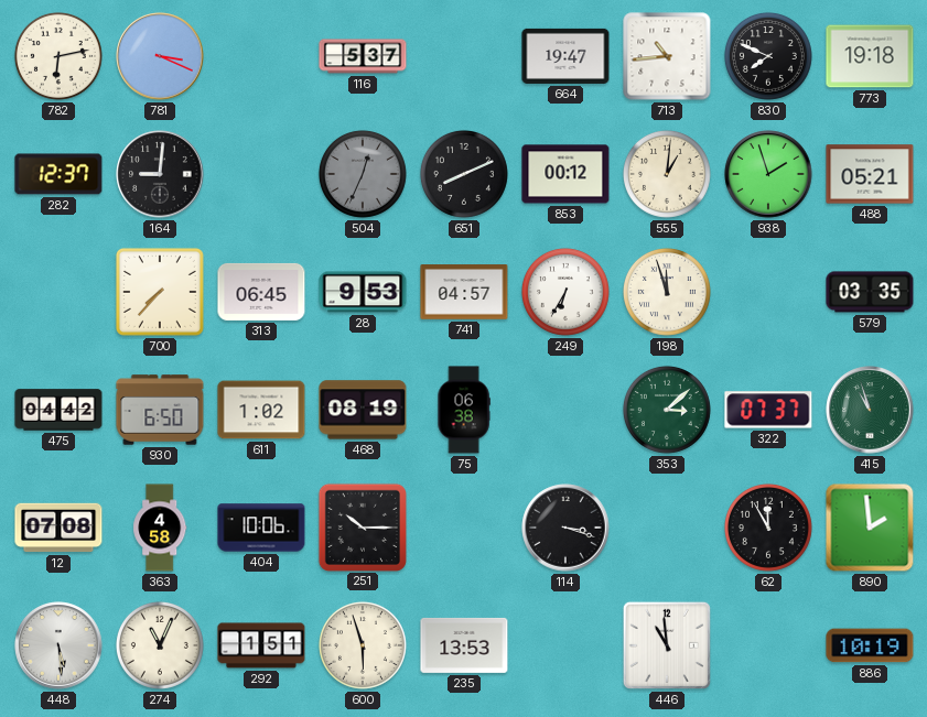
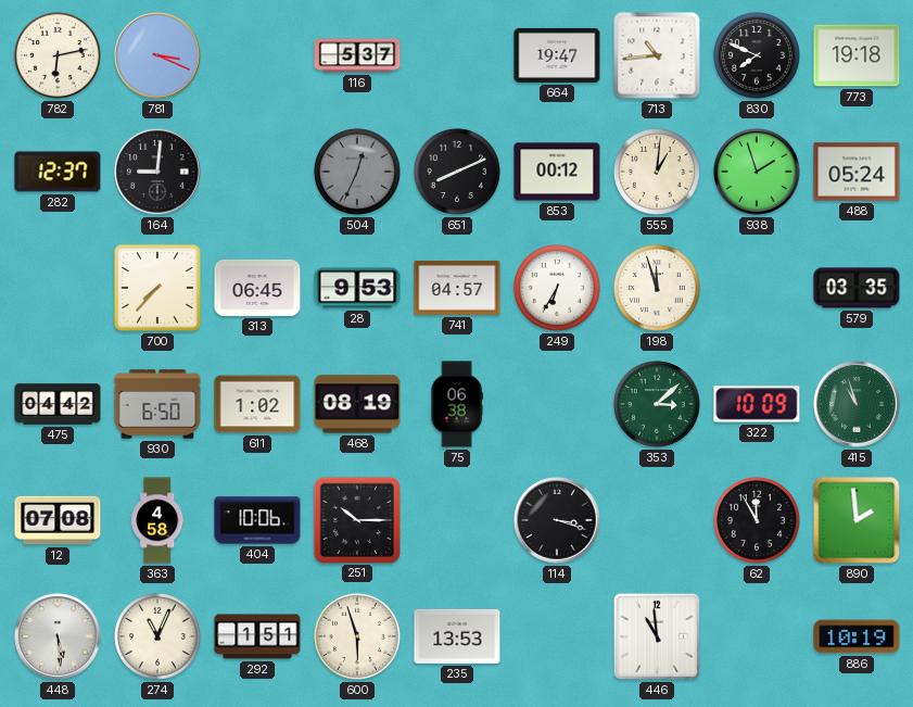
488: 05:21 -> 05:24
322: 07:37 -> 10:09
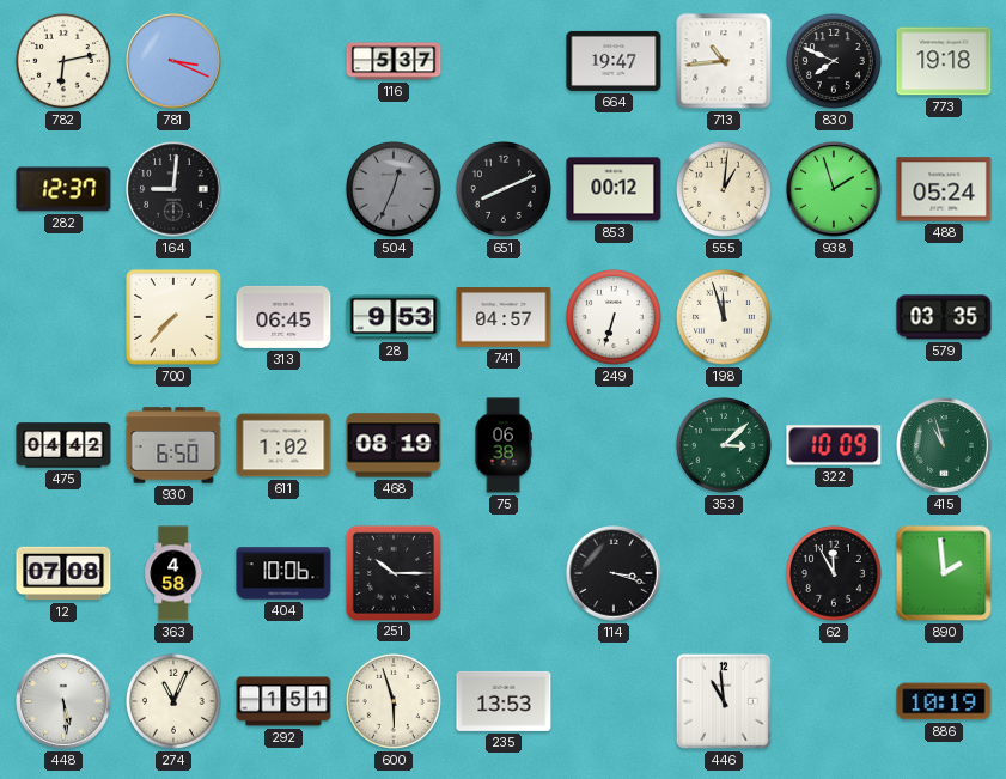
249: 6:35 -> 6:33
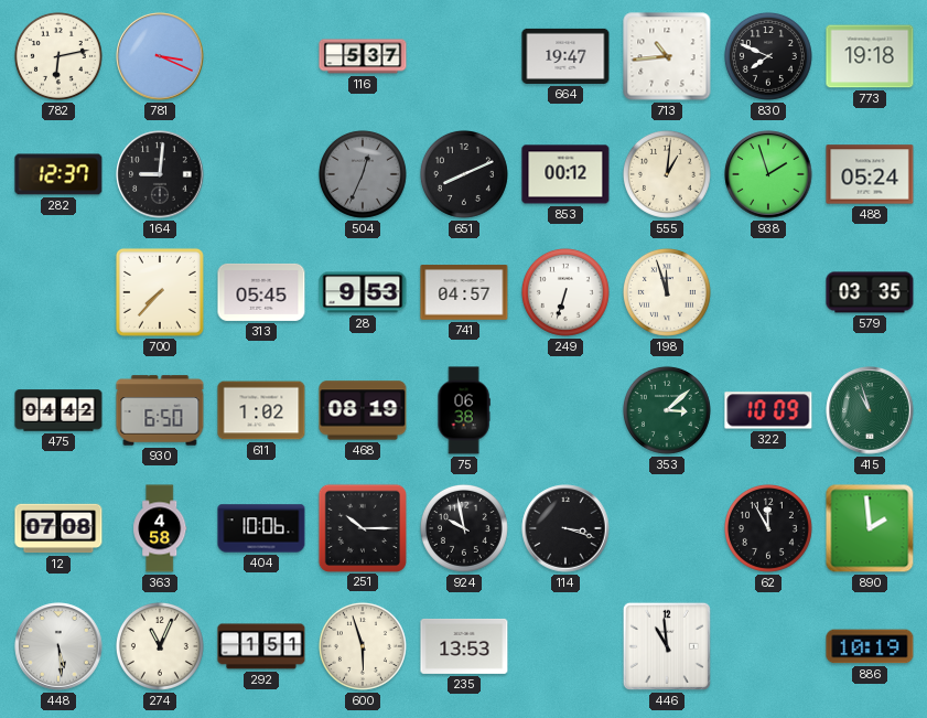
313: 06:45 -> 05:45
924: none -> 9:58
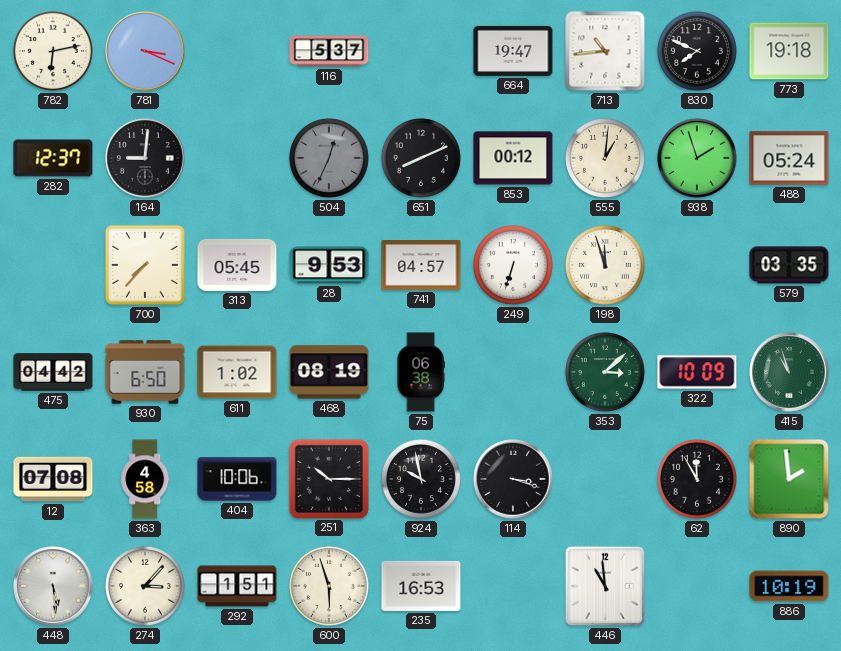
274: 11:04 -> 3:07
235: 13:53 -> 16:53
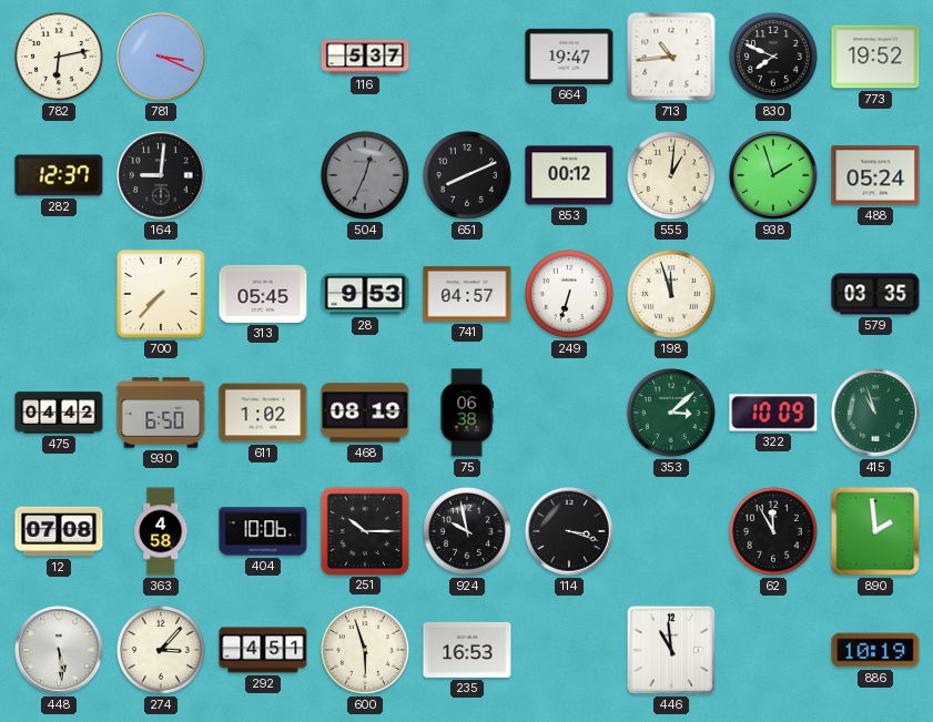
773: 19:18 -> 19:52
292: 1:51 -> 4:51
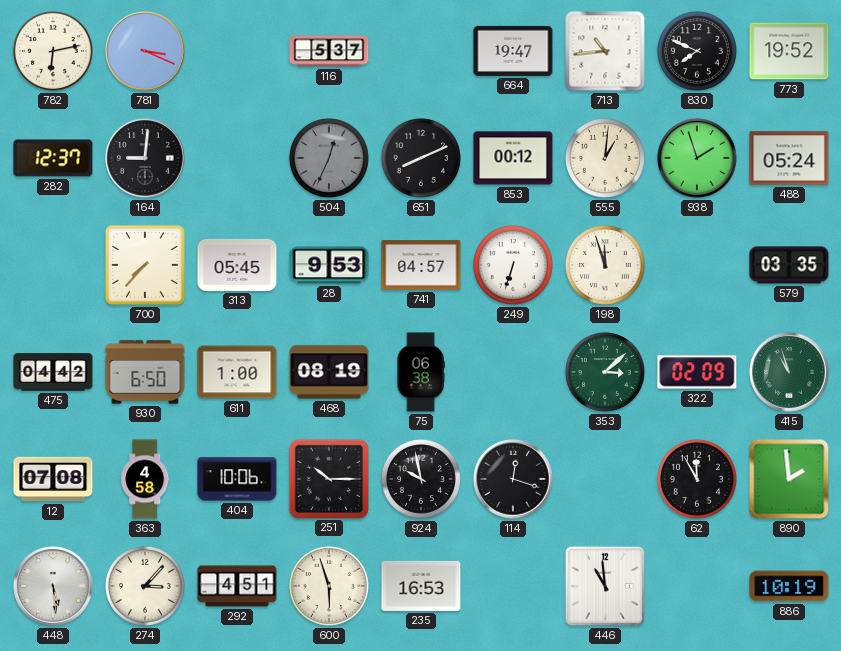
611: 1:02 -> 1:00
322: 10:09 -> 02:09
114: 3:18 -> 12:18
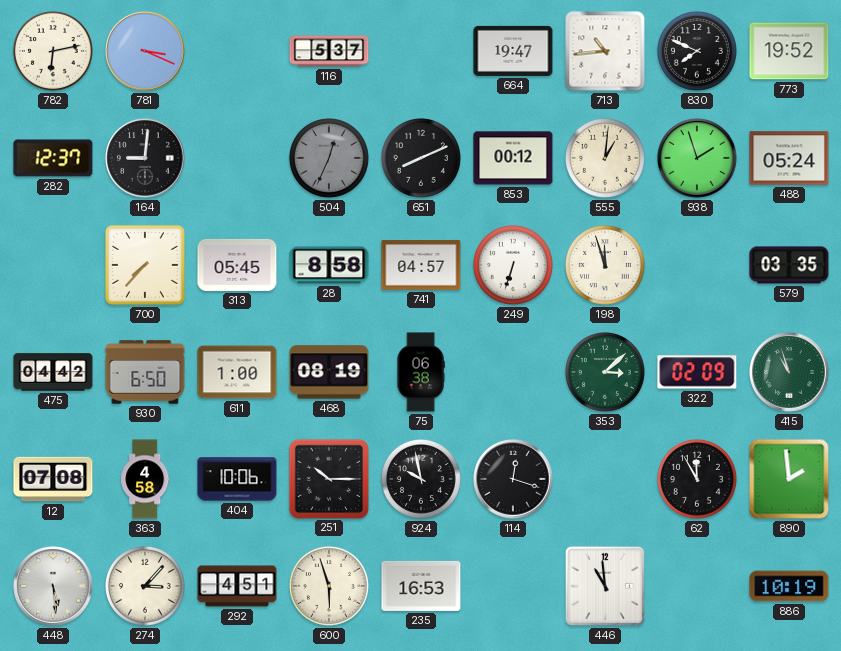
28: 9:53 -> 8:58
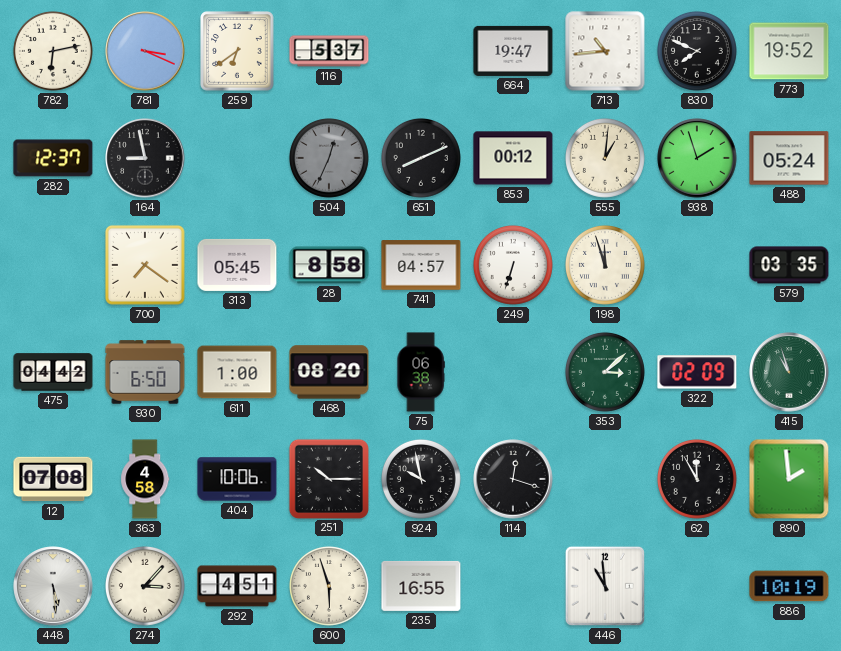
259: none -> 6:39
164: 9:01 -> 8:58
700: 7:37 -> 7:21
468: 08:19 -> 08:20
235: 16:53 -> 16:55
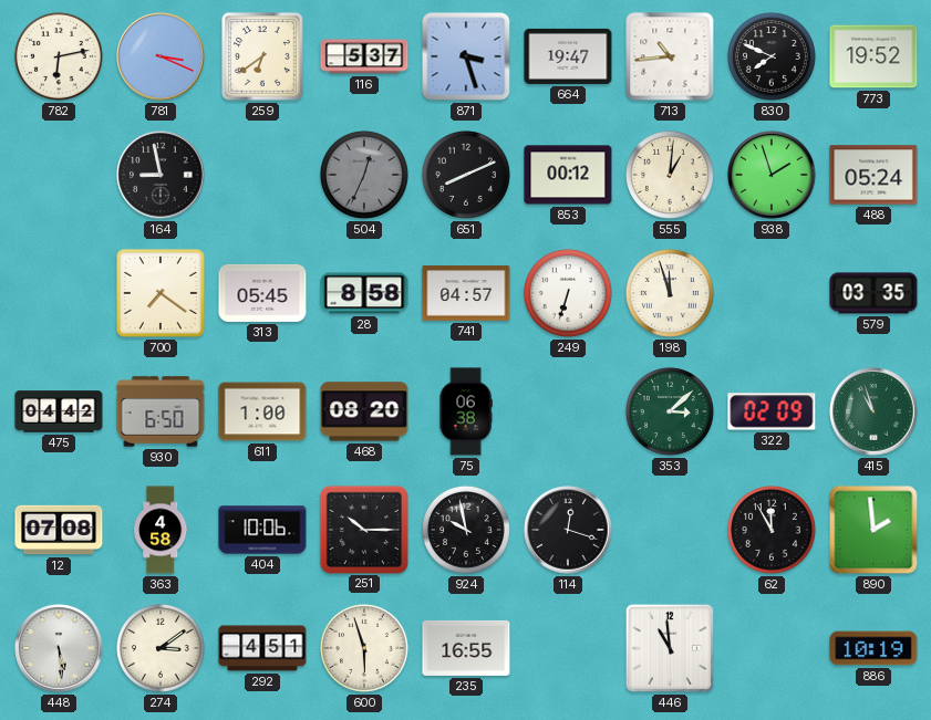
871: none -> 3:27
282: 12:37 -> none
274: 3:07 -> 3:09
